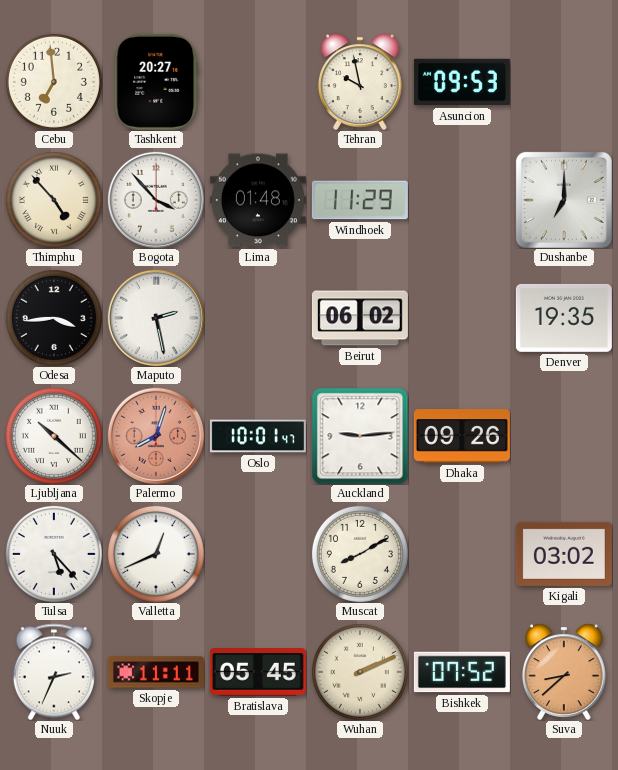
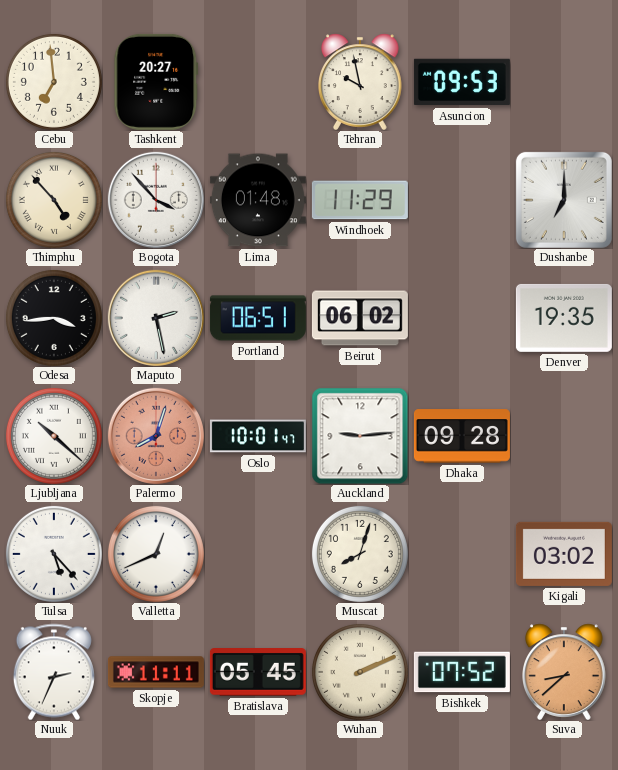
Portland: none -> 06:51
Dhaka: 09:26 -> 09:28
Muscat: 8:10 -> 8:03
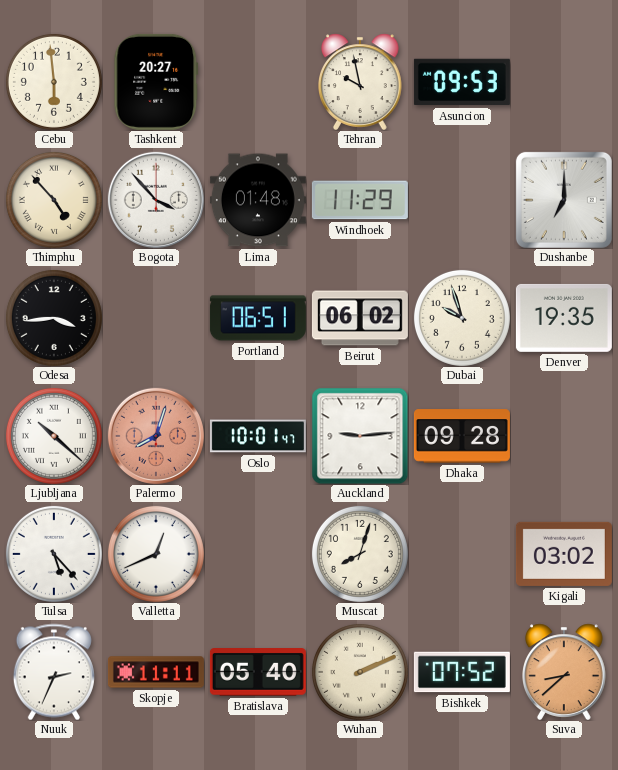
Cebu: 6:59 -> 5:59
Maputo: 2:28 -> none
Dubai: none -> 9:57
Bratislava: 05:45 -> 05:40
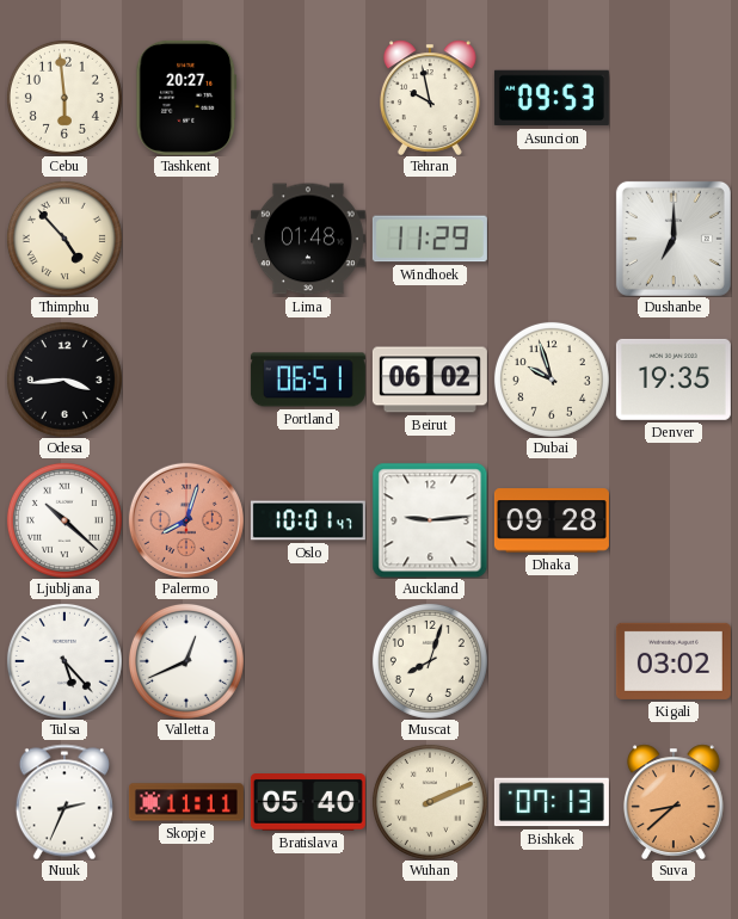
Bogota: 3:53 -> none
Bishkek: 07:52 -> 07:13
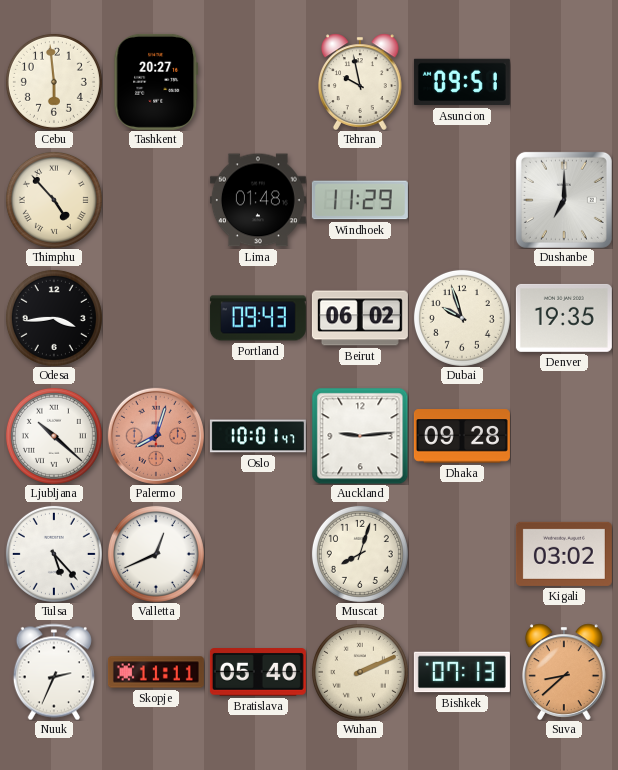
Asuncion: 09:53 -> 09:51
Portland: 06:51 -> 09:43
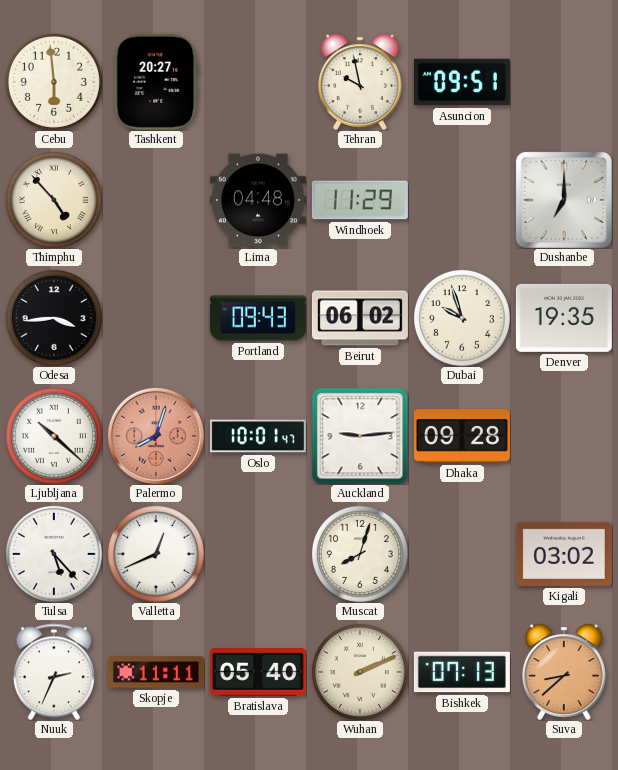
Lima: 01:48 -> 04:48
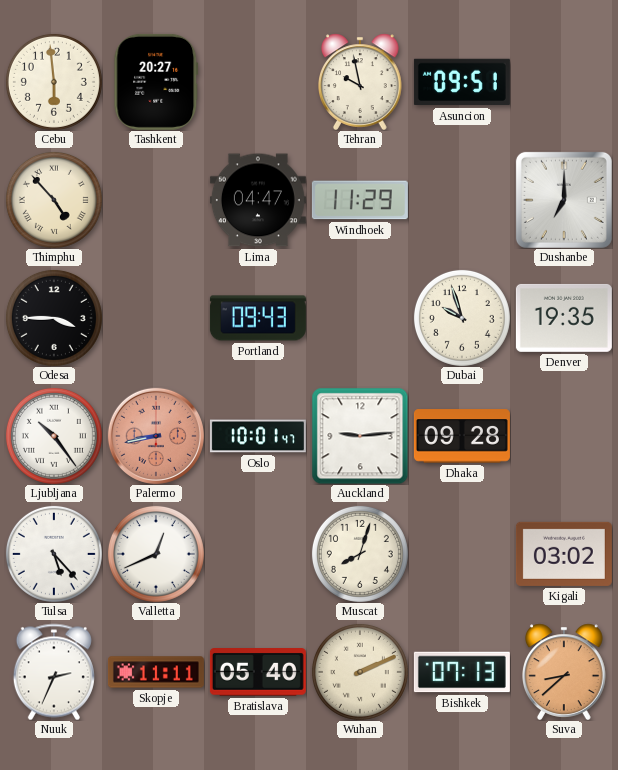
Lima: 04:48 -> 04:47
Odesa: 3:44 -> 3:45
Beirut: 06:02 -> none
Ljubljana: 10:22 -> 10:24
Palermo: 8:03 -> 8:43
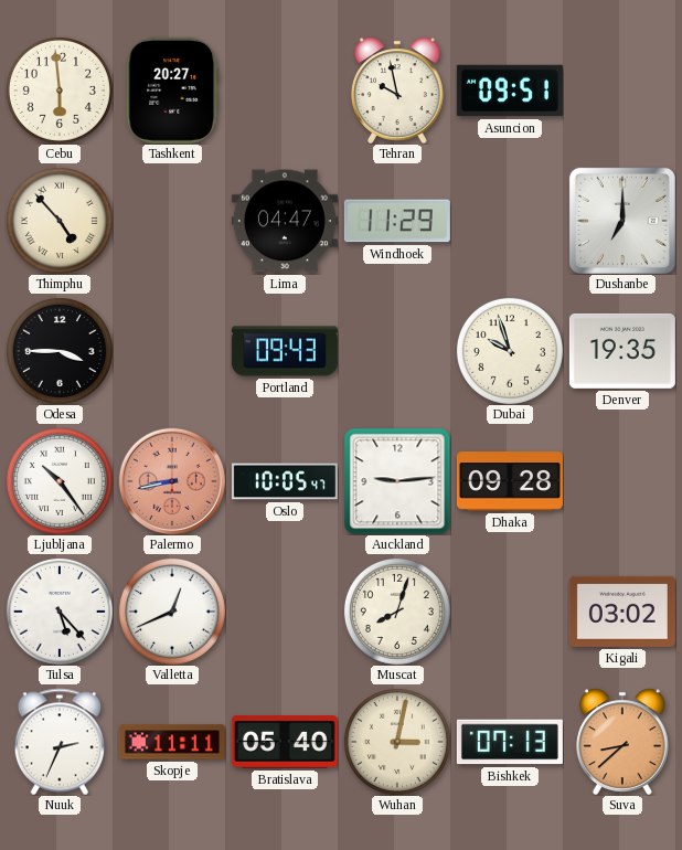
Oslo: 10:01 -> 10:05
Wuhan: 2:11 -> 3:02
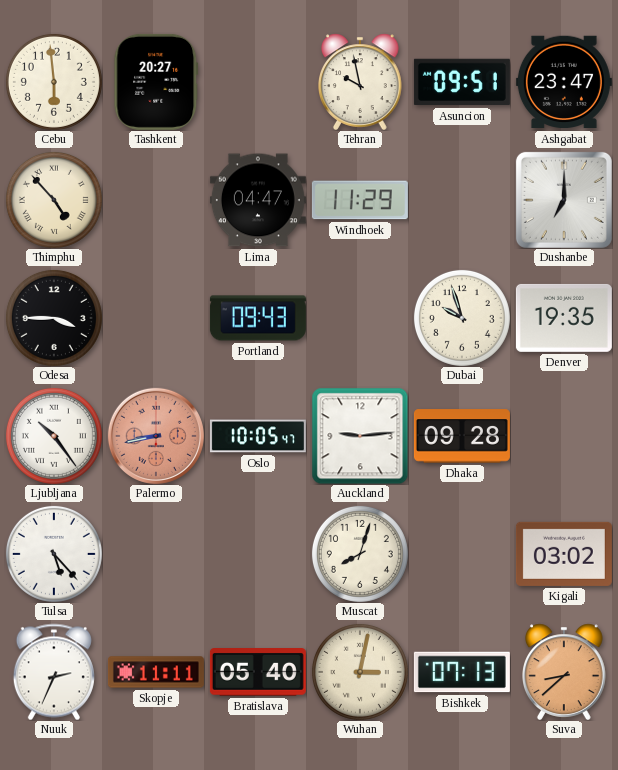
Ashgabat: none -> 23:47
Valletta: 12:41 -> none
